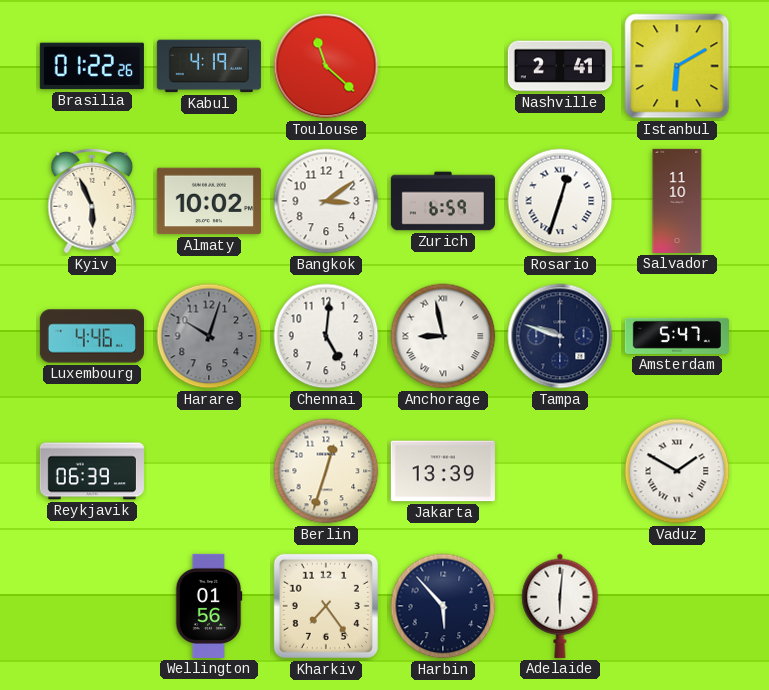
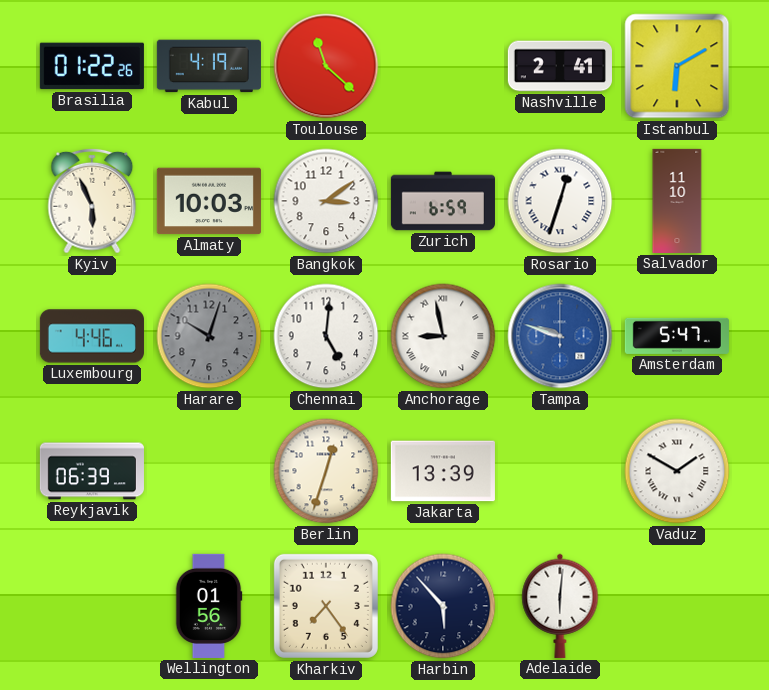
Almaty: 10:02 -> 10:03
Tampa dial: navy -> blue
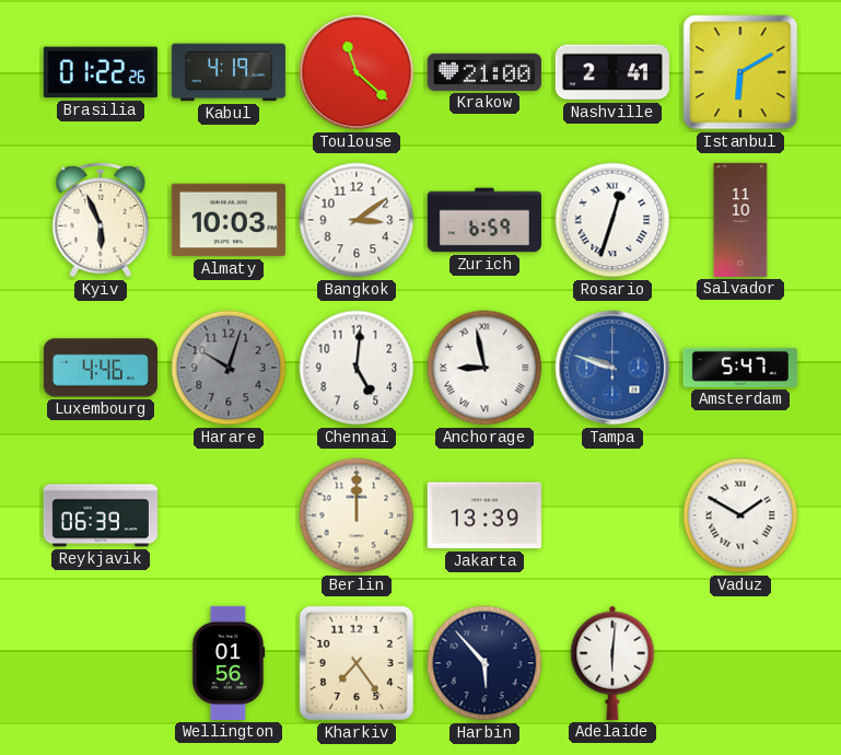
Krakow: none -> 21:00
Berlin: 12:33 -> 12:00
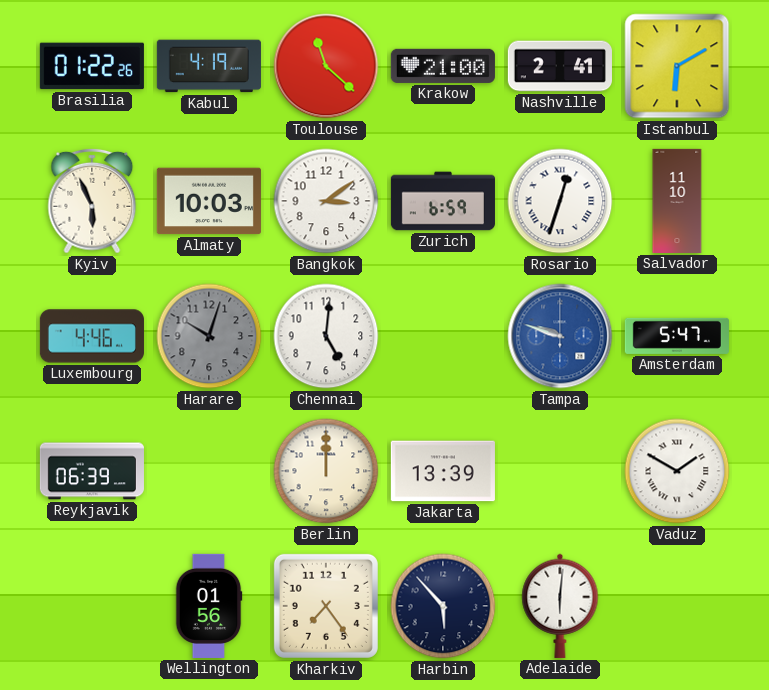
Anchorage: 8:58 -> none
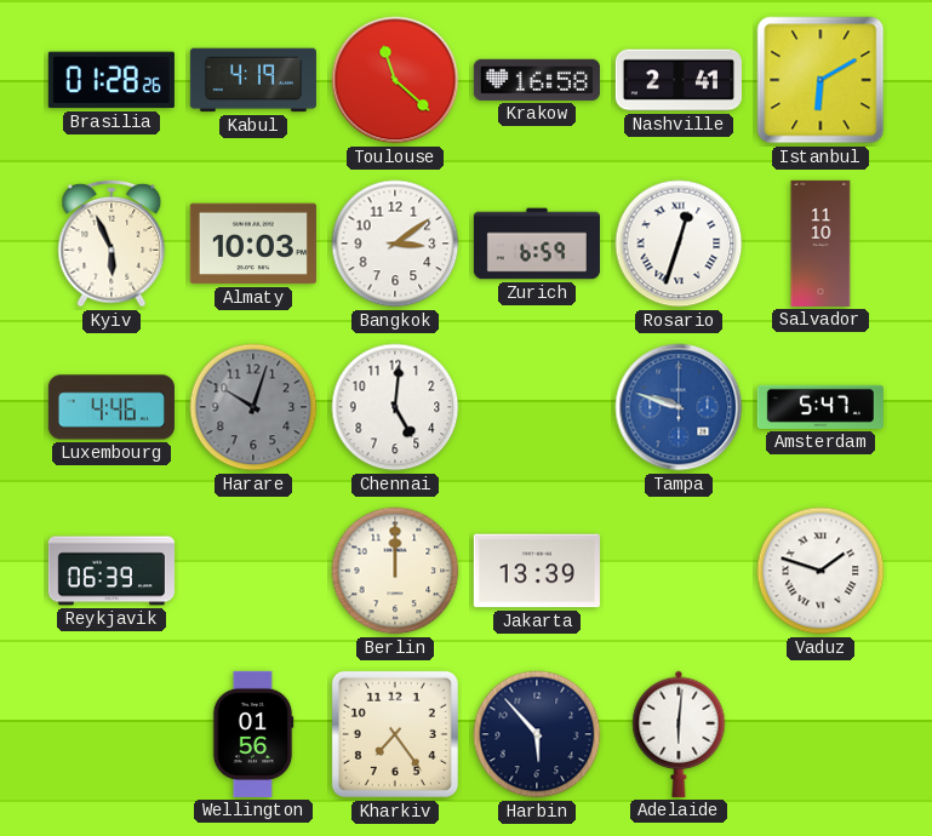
Brasilia: 01:22 -> 01:28
Krakow: 21:00 -> 16:58
Vaduz: 1:50 -> 1:48
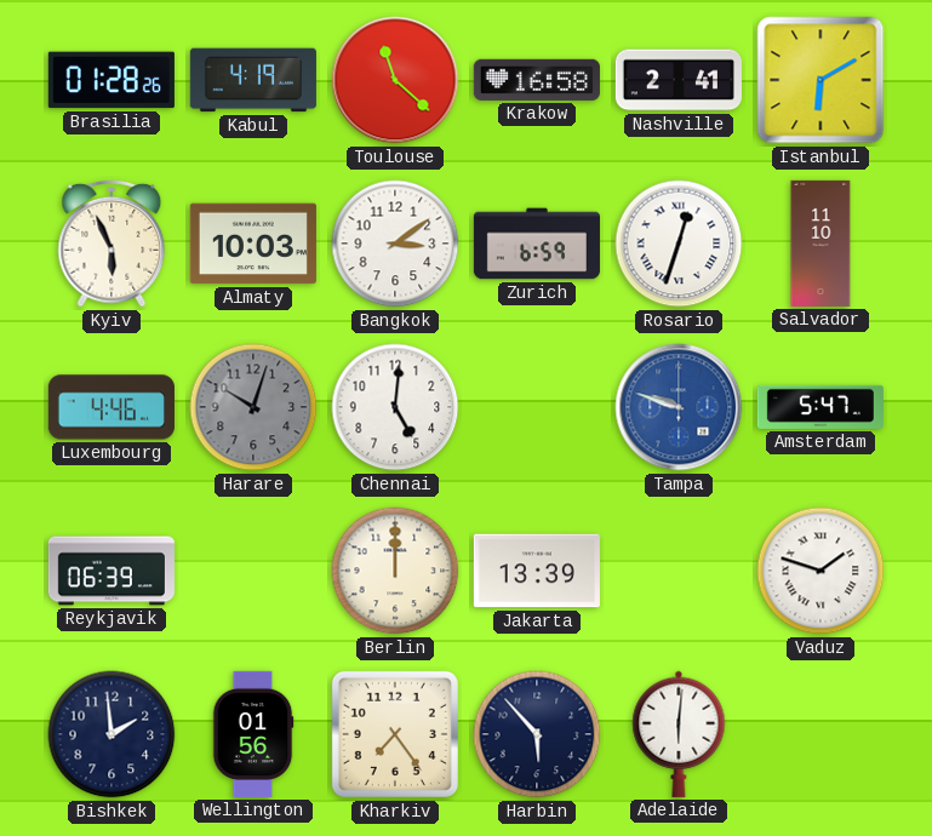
Bishkek: none -> 1:59
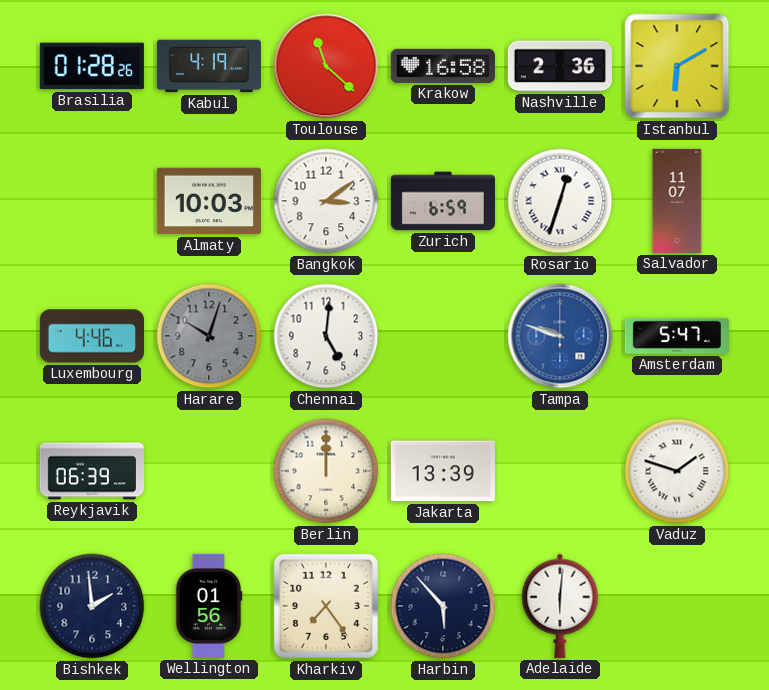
Nashville: 2:41 -> 2:36
Kyiv: 5:56 -> none
Salvador: 11:10 -> 11:07
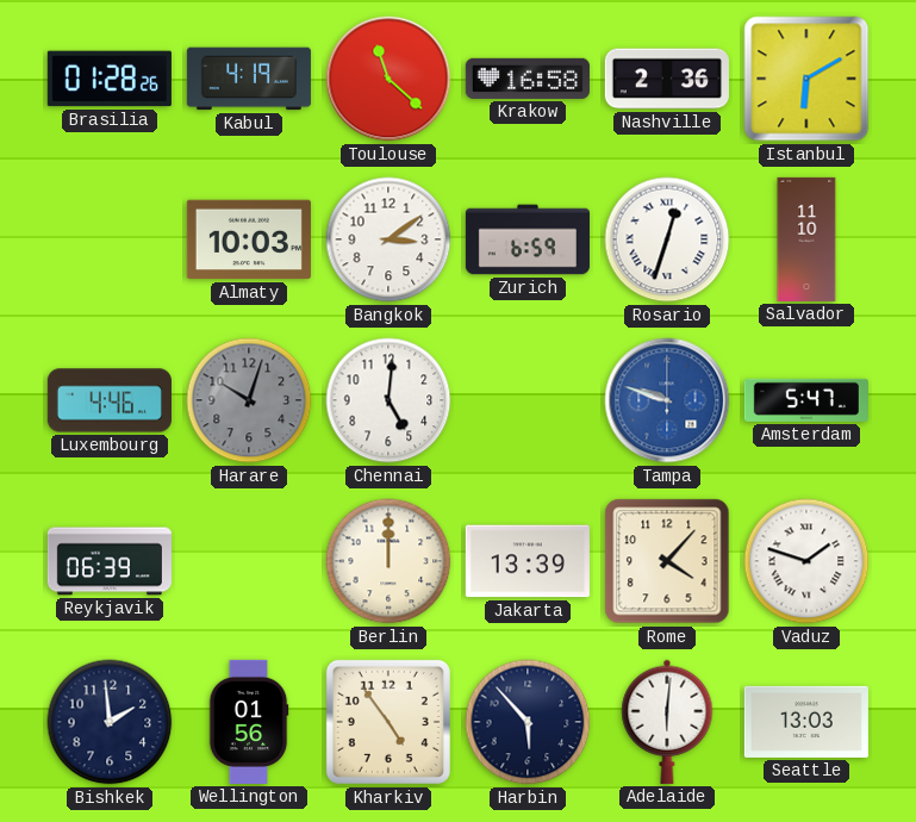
Salvador: 11:07 -> 11:10
Rome: none -> 4:07
Kharkiv: 7:24 -> 4:54
Seattle: none -> 13:03
